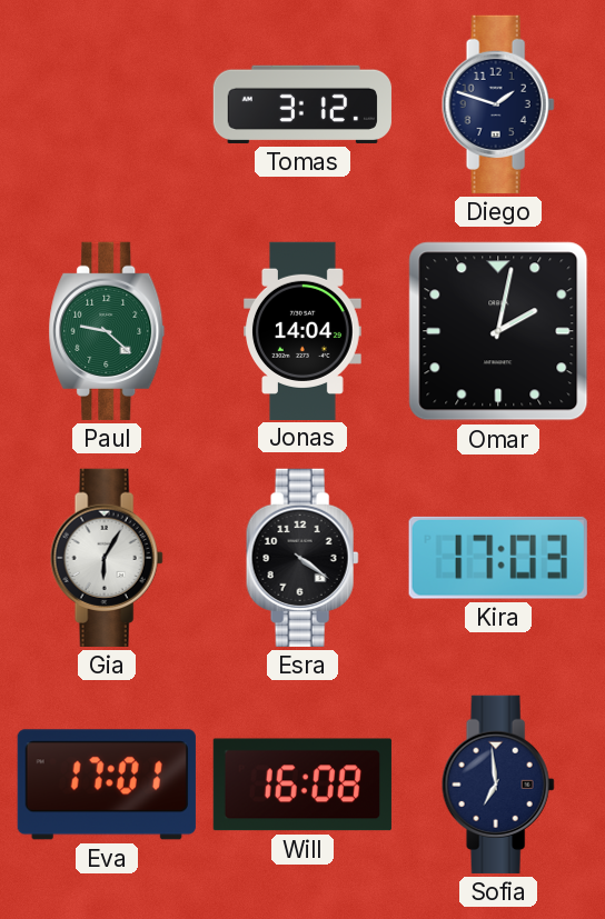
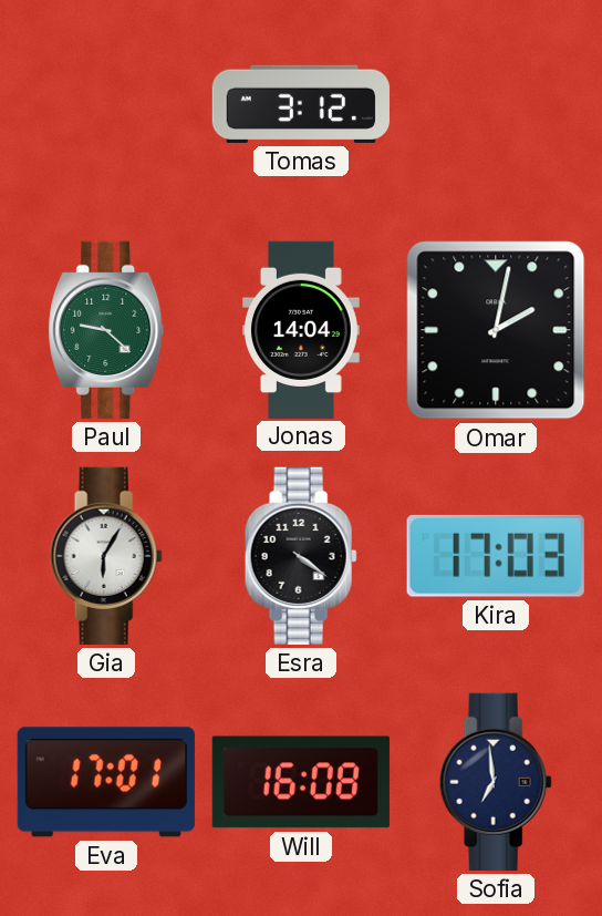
Diego: 1:48 -> none
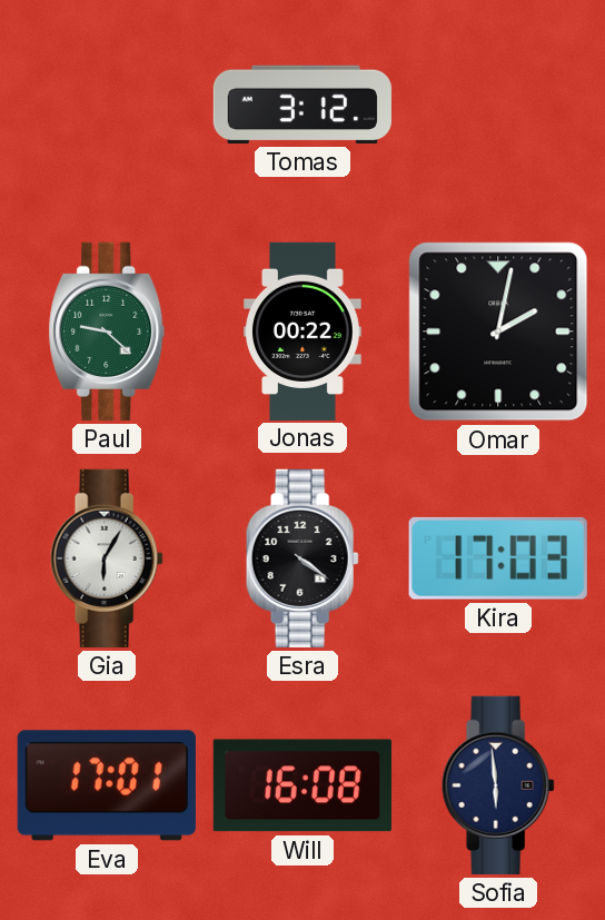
Jonas: 14:04 -> 00:22
Sofia: 6:59 -> 5:59
